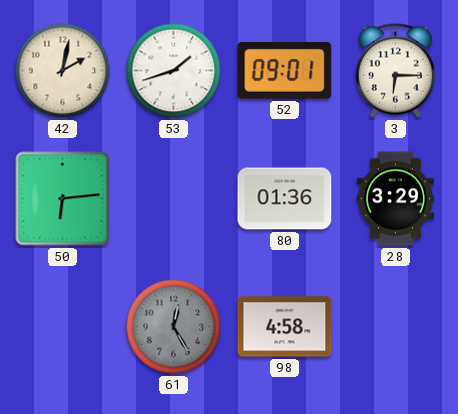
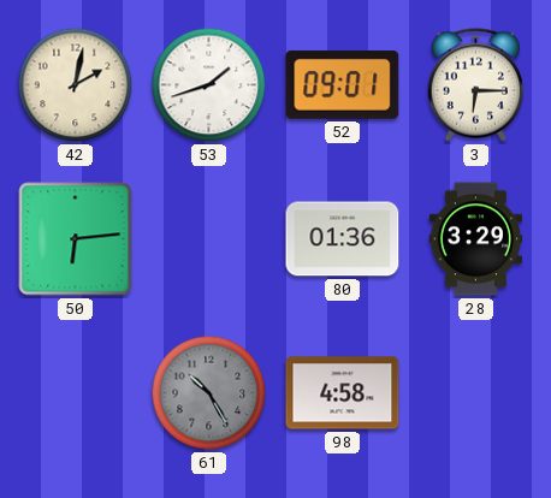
61: 12:25 -> 10:25
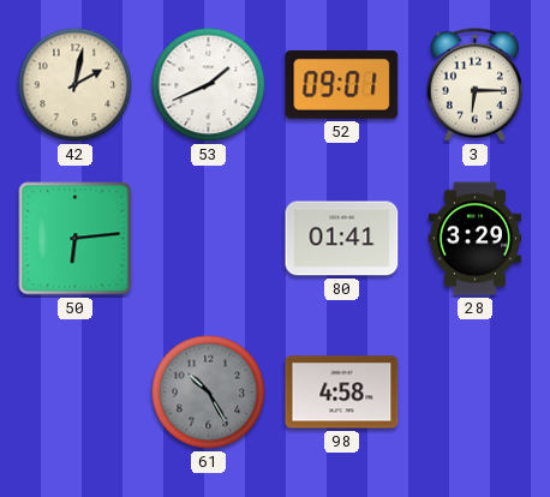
53: 1:42 -> 1:41
80: 01:36 -> 01:41
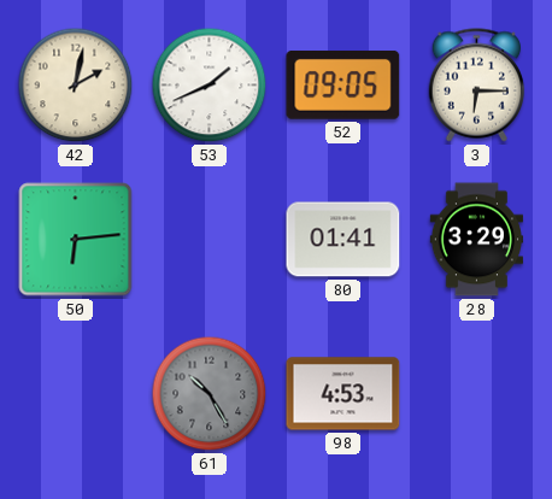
52: 09:01 -> 09:05
98: 4:58 -> 4:53
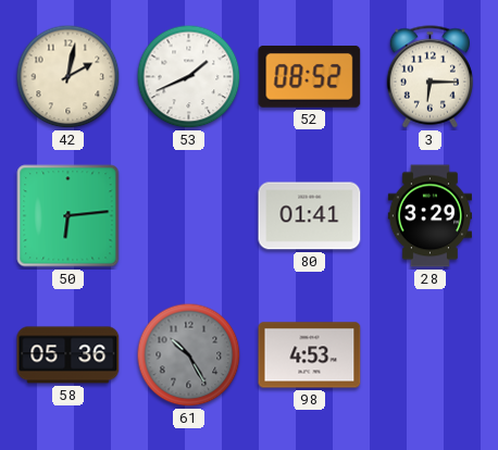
52: 09:05 -> 08:52
58: none -> 05:36
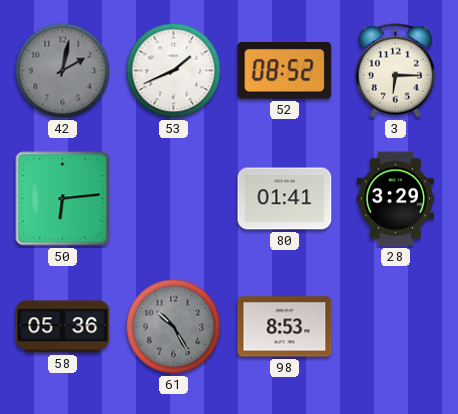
42 dial: cream -> grey
98: 4:53 -> 8:53
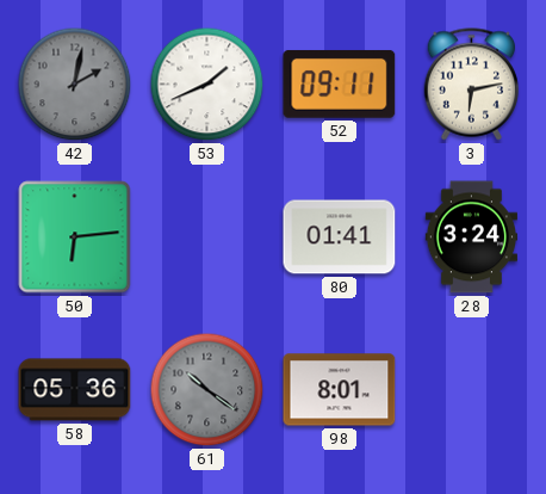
52: 08:52 -> 09:11
3: 6:15 -> 6:13
28: 3:29 -> 3:24
61: 10:25 -> 10:21
98: 8:53 -> 8:01
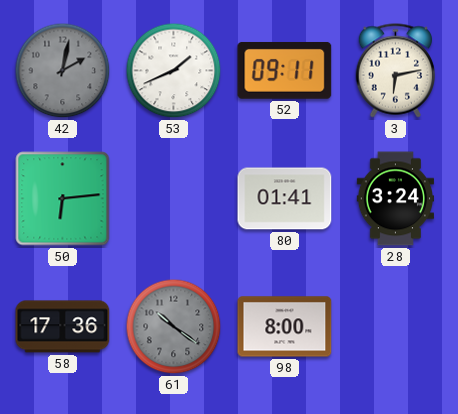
58: 05:36 -> 17:36
98: 8:01 -> 8:00
